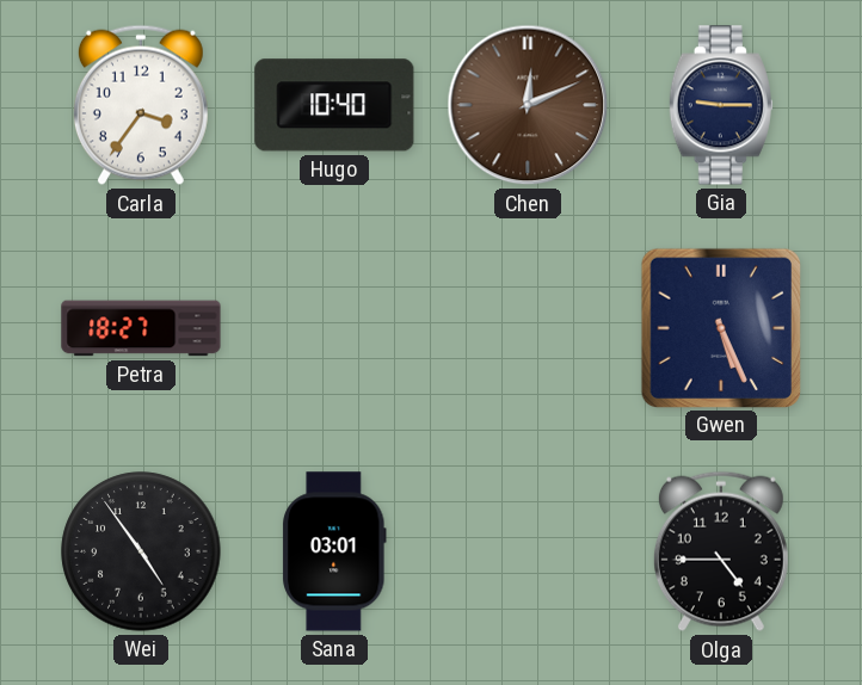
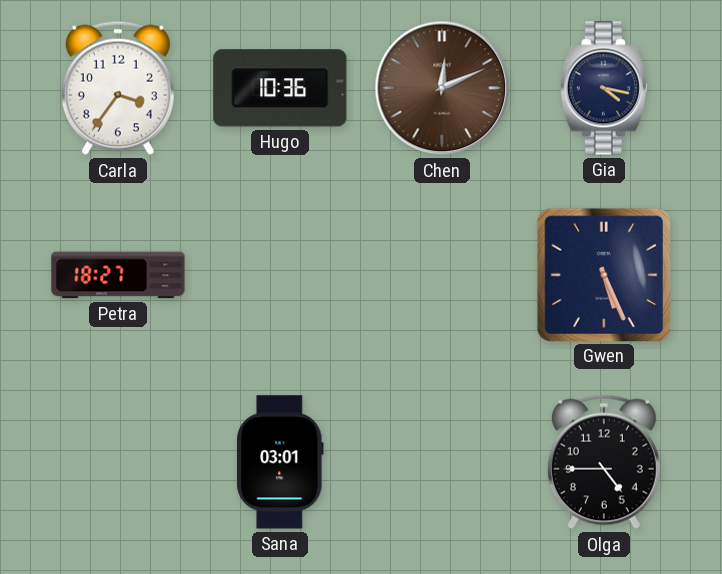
Hugo: 10:40 -> 10:36
Gia: 9:15 -> 4:17
Wei: 4:54 -> none
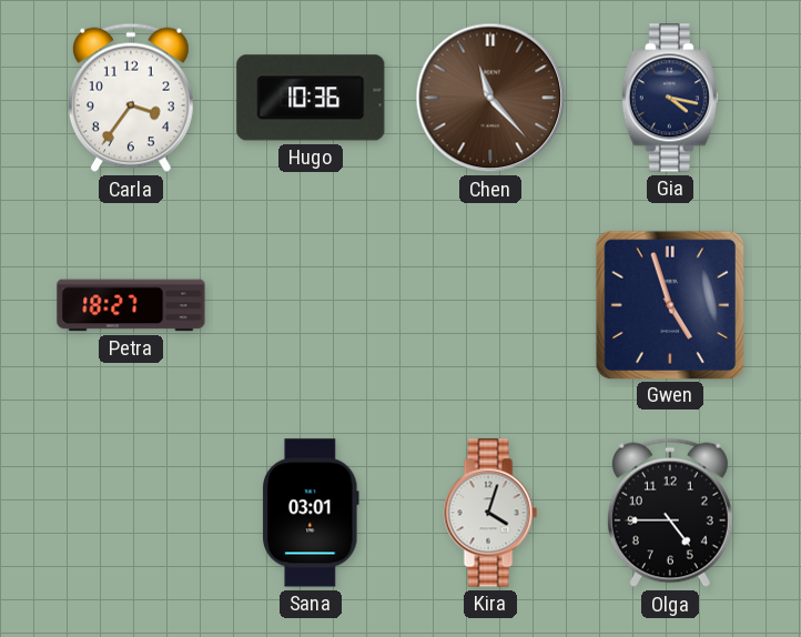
Chen: 12:11 -> 11:23
Gwen: 5:26 -> 4:57
Kira: none -> 4:03
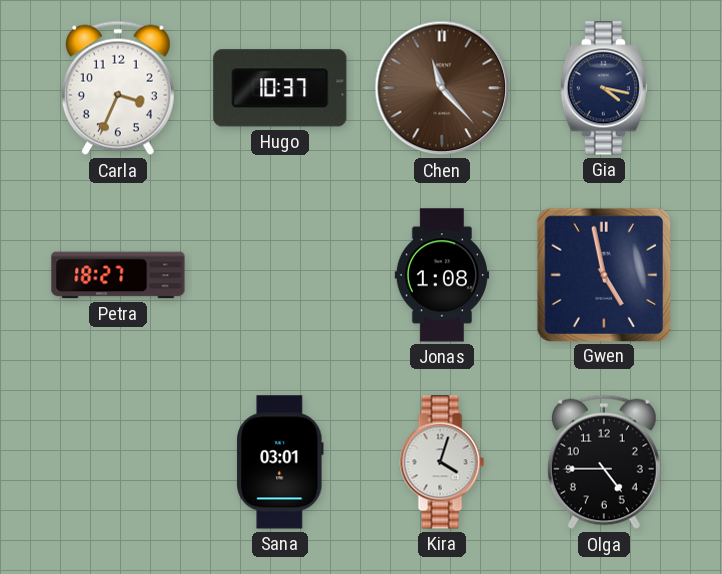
Carla: 3:36 -> 3:34
Hugo: 10:36 -> 10:37
Jonas: none -> 1:08
Gwen: 4:57 -> 4:58
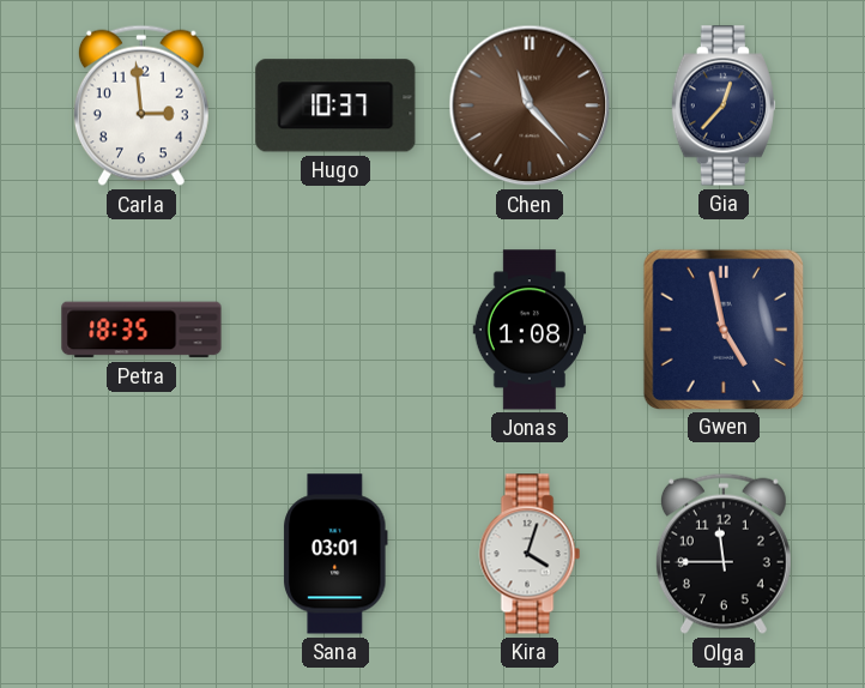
Carla: 3:34 -> 2:59
Gia: 4:17 -> 12:37
Petra: 18:27 -> 18:35
Olga: 4:45 -> 11:45
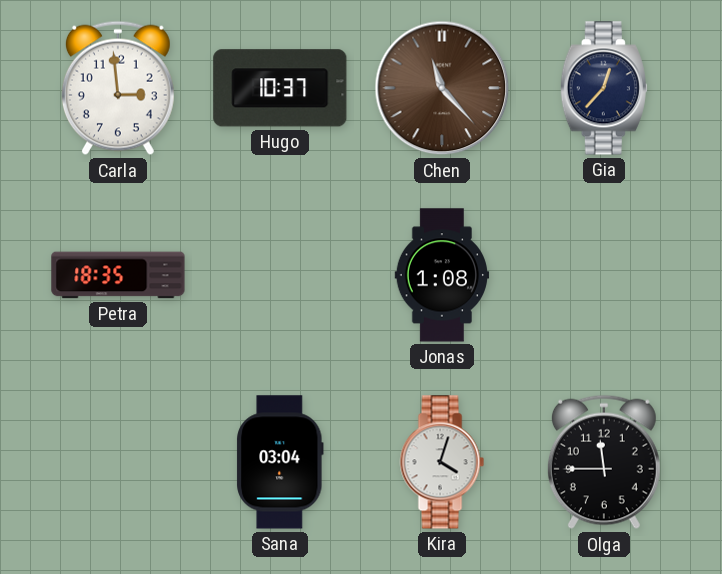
Gwen: 4:58 -> none
Sana: 03:01 -> 03:04
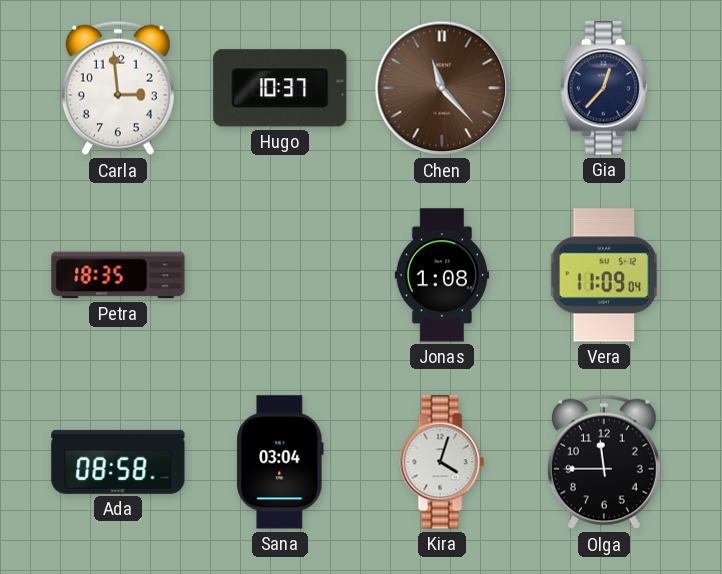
Vera: none -> 11:09
Ada: none -> 08:58
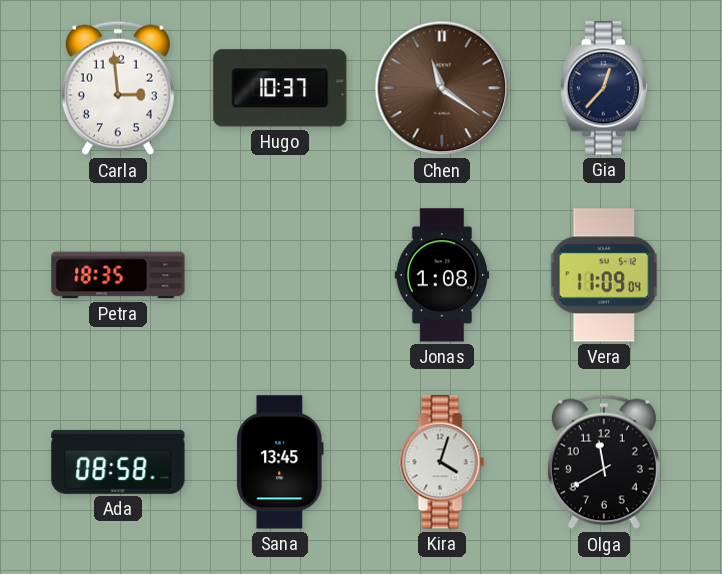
Chen: 11:23 -> 11:21
Sana: 03:04 -> 13:45
Olga: 11:45 -> 11:40
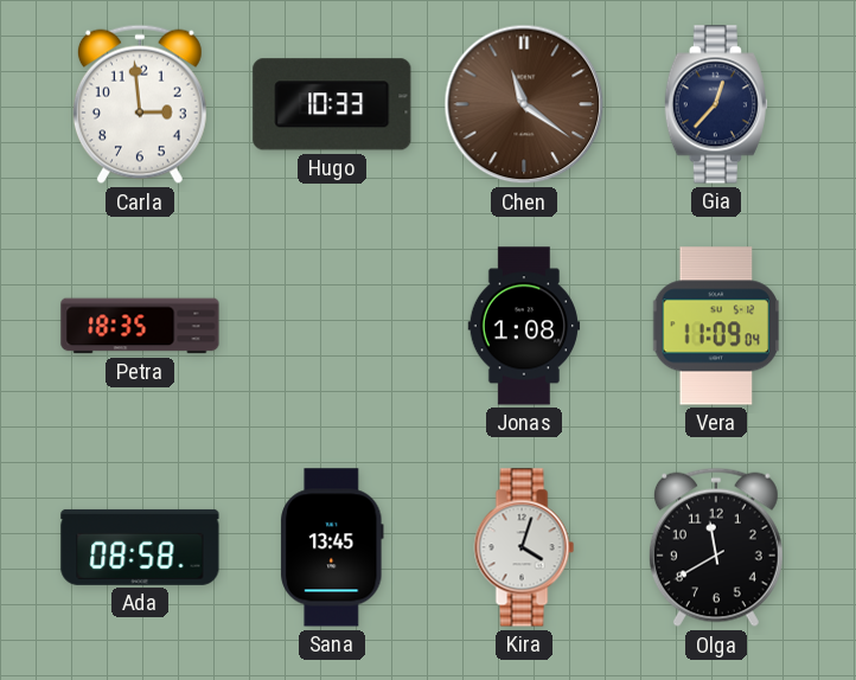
Hugo: 10:37 -> 10:33
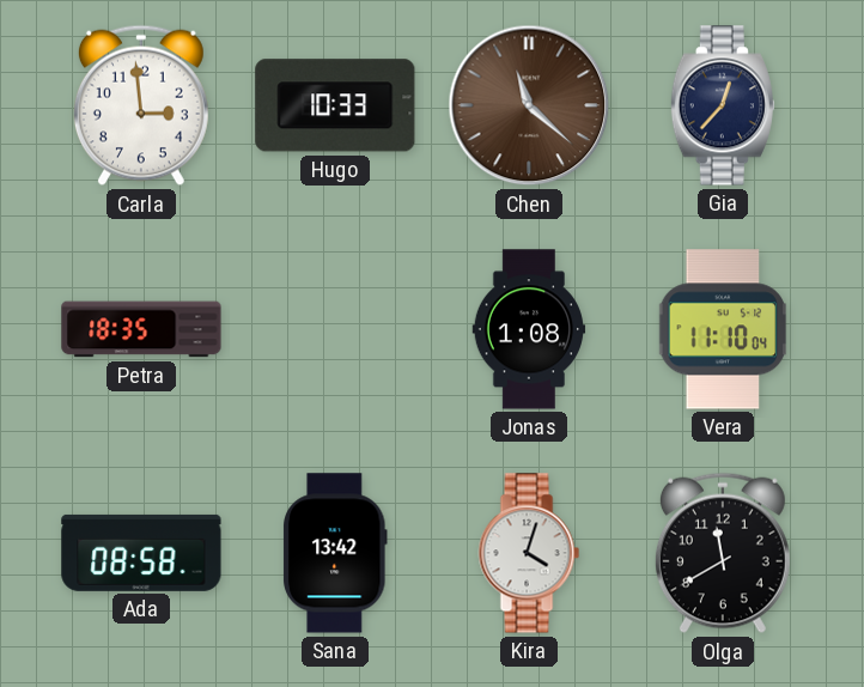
Chen: 11:21 -> 11:22
Vera: 11:09 -> 11:10
Sana: 13:45 -> 13:42
